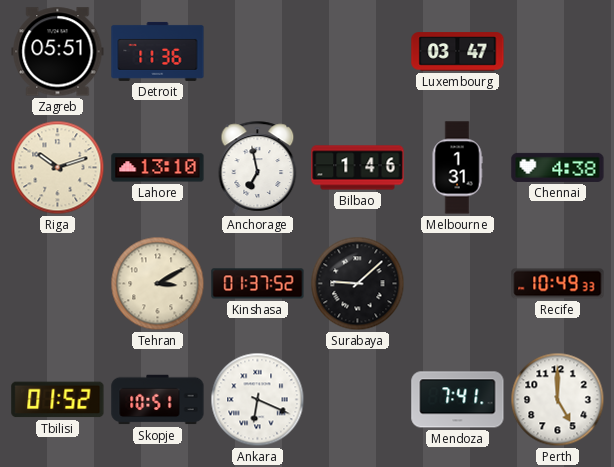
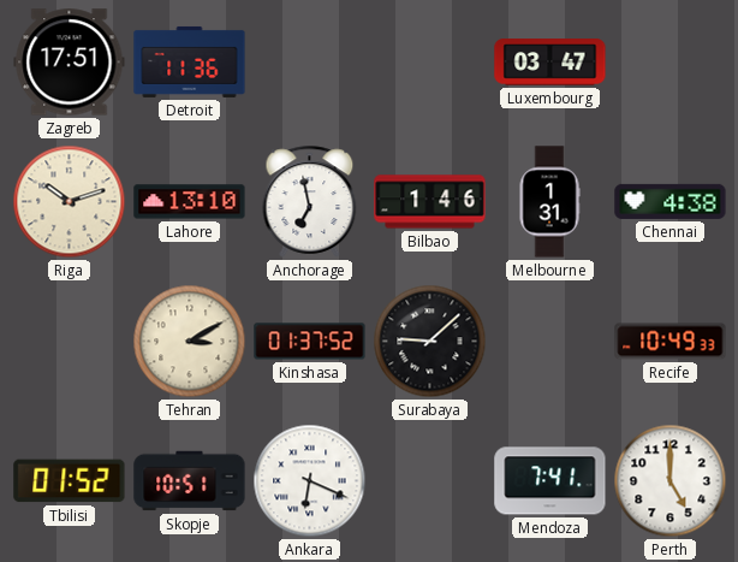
Zagreb: 05:51 -> 17:51
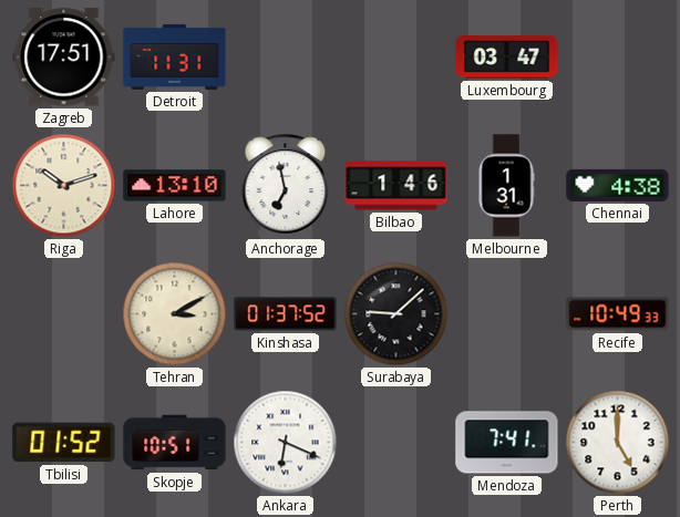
Detroit: 11:36 -> 11:31
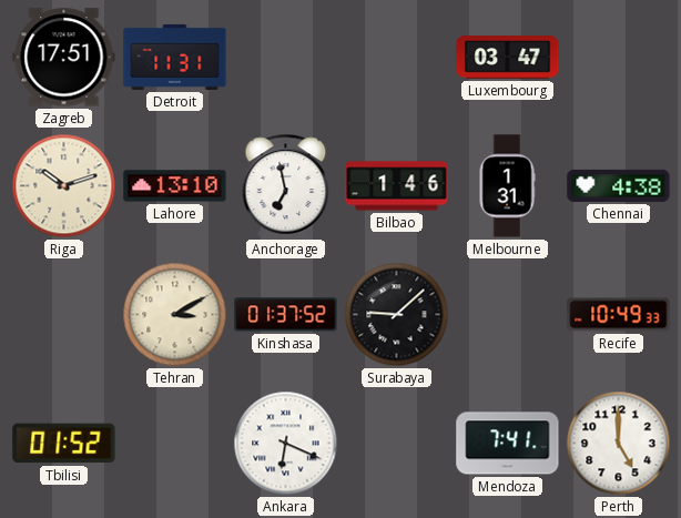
Skopje: 10:51 -> none
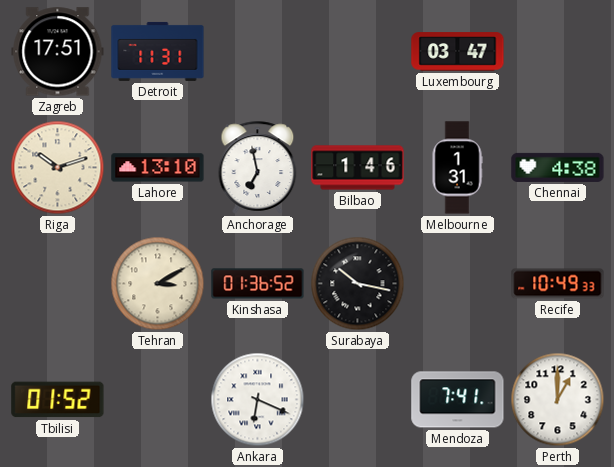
Kinshasa: 01:37 -> 01:36
Surabaya: 9:08 -> 10:17
Perth: 5:00 -> 1:00
